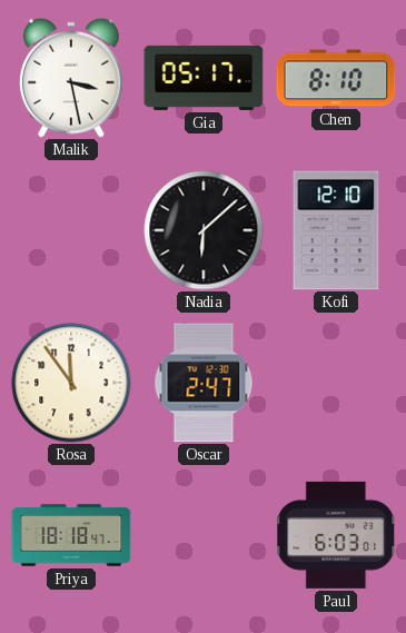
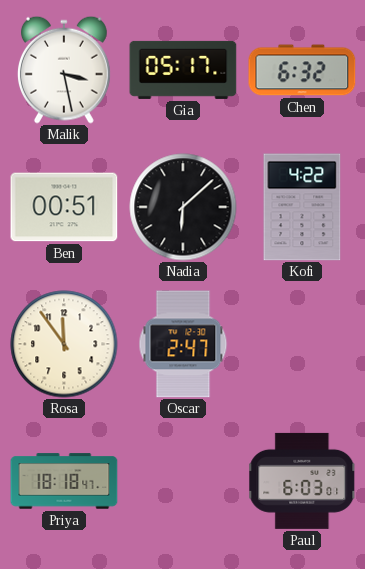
Chen: 8:10 -> 6:32
Ben: none -> 00:51
Kofi: 12:10 -> 4:22
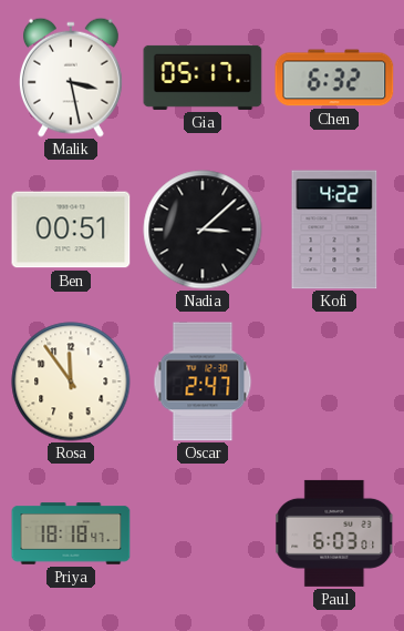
Nadia: 6:08 -> 3:08
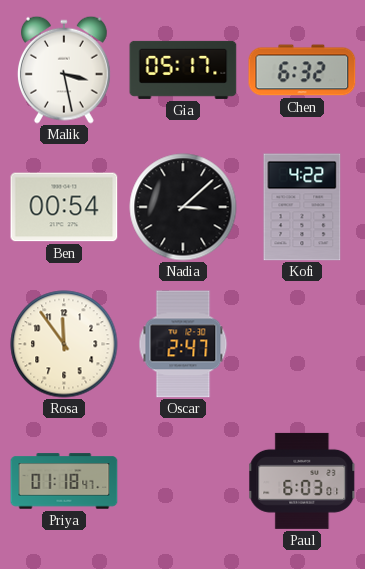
Ben: 00:51 -> 00:54
Priya: 18:18 -> 01:18
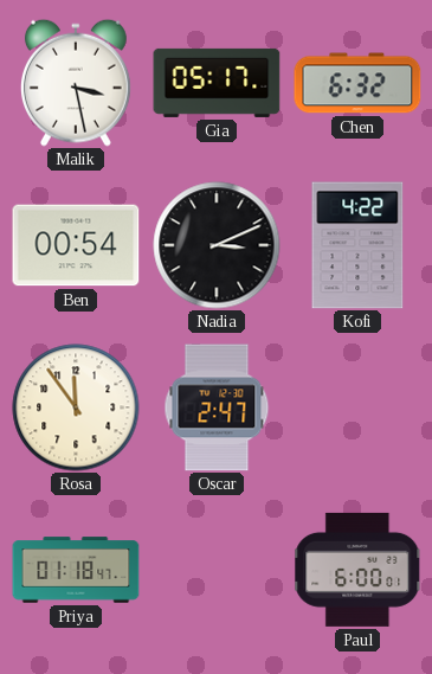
Nadia: 3:08 -> 3:11
Paul: 6:03 -> 6:00
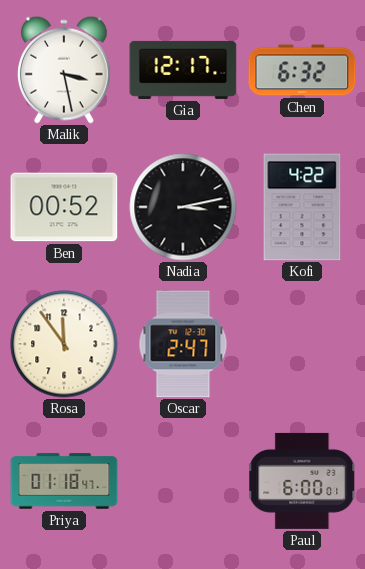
Gia: 05:17 -> 12:17
Ben: 00:54 -> 00:52
Nadia: 3:11 -> 3:13
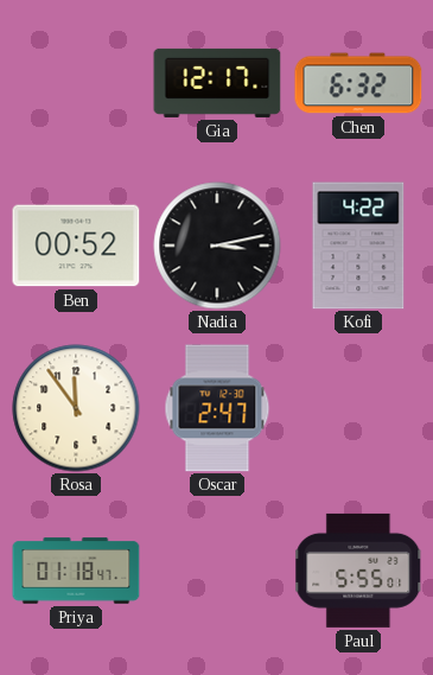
Malik: 3:28 -> none
Paul: 6:00 -> 5:55
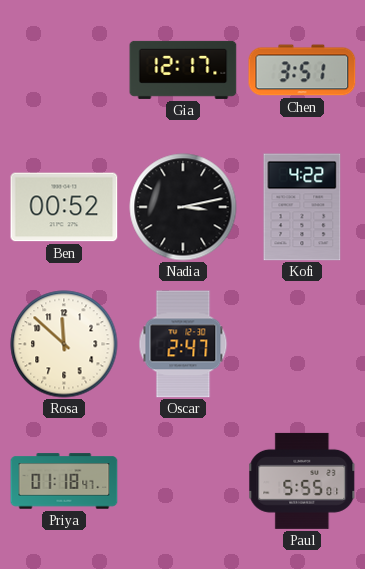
Chen: 6:32 -> 3:51
Rosa: 11:54 -> 11:52
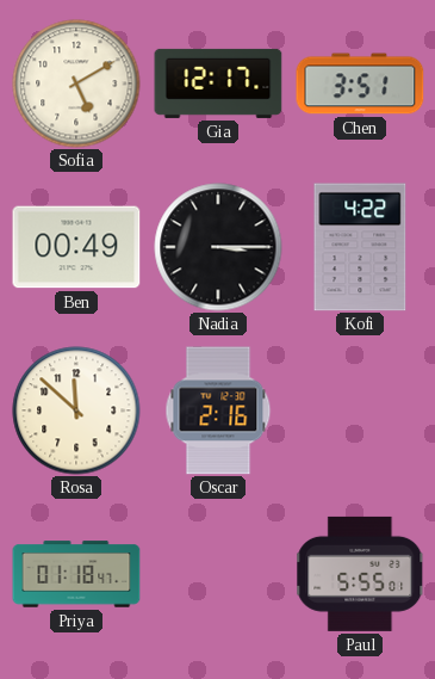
Sofia: none -> 5:10
Ben: 00:52 -> 00:49
Nadia: 3:13 -> 3:15
Oscar: 2:47 -> 2:16
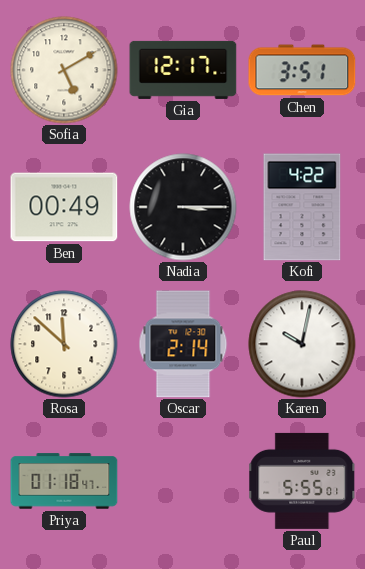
Oscar: 2:16 -> 2:14
Karen: none -> 10:02
